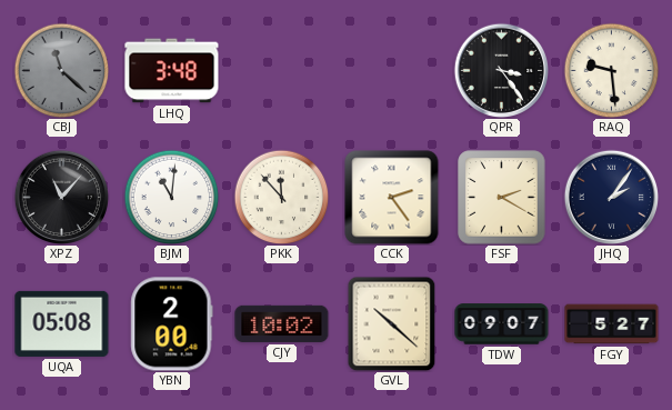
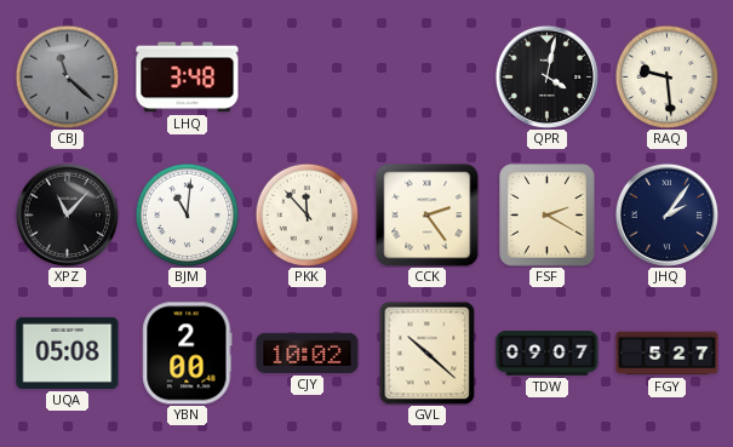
QPR: 3:24 -> 4:02
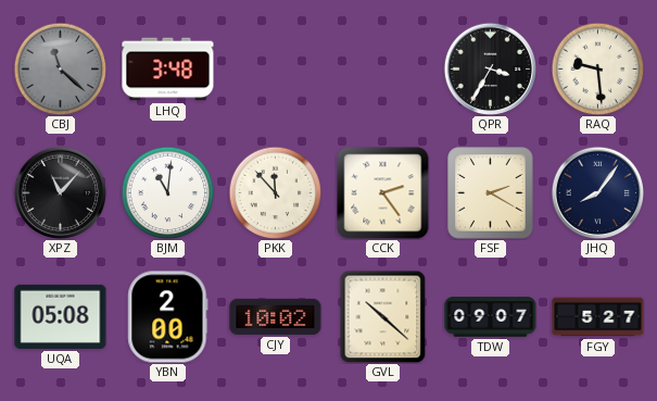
QPR: 4:02 -> 3:35
JHQ: 2:06 -> 8:06
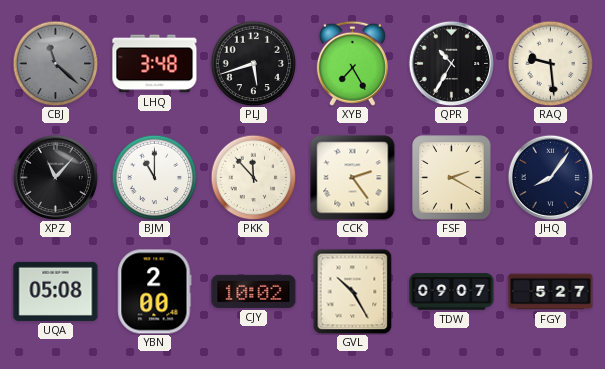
PLJ: none -> 5:42
XYB: none -> 7:25
QPR: 3:35 -> 10:35
BJM: 11:01 -> 11:00
GVL: 10:22 -> 10:25
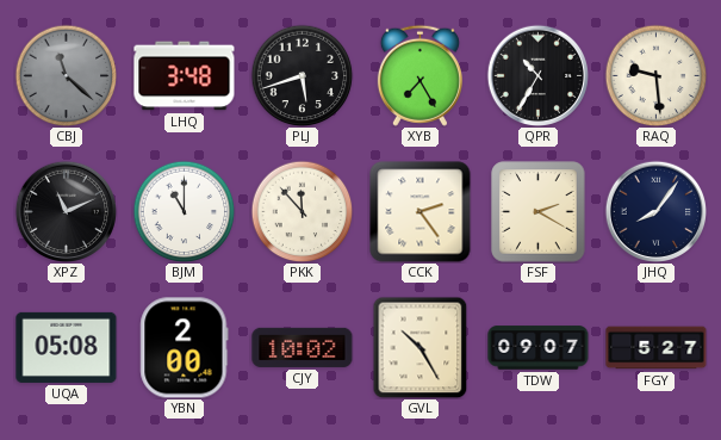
XPZ: 11:07 -> 11:11
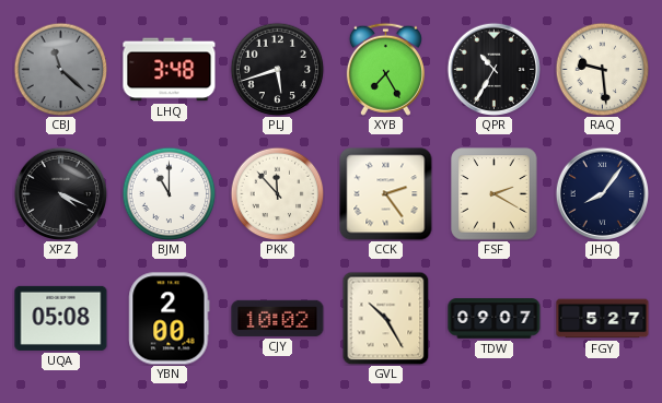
XPZ: 11:11 -> 4:19
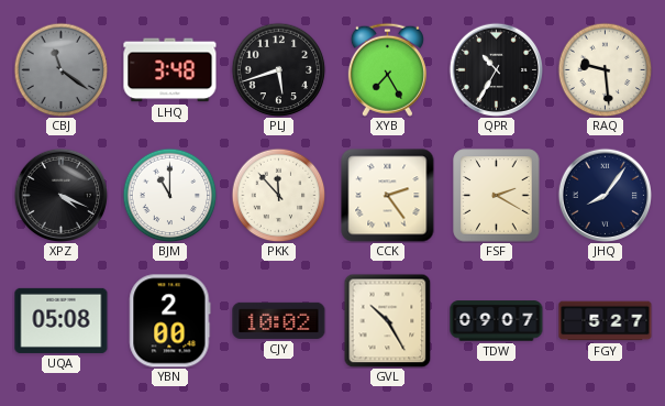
CBJ: 11:22 -> 11:21
